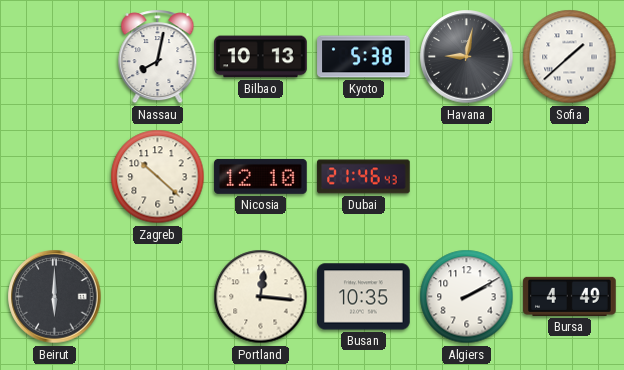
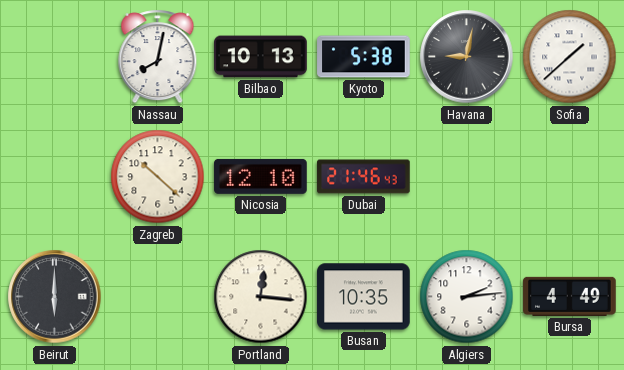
Algiers: 2:10 -> 2:14
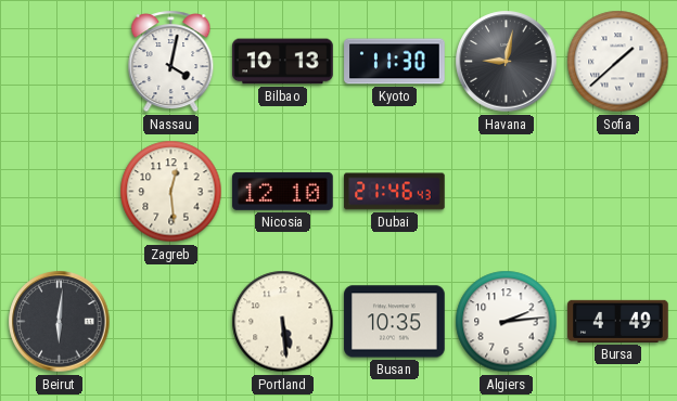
Nassau: 8:02 -> 4:02
Kyoto: 5:38 -> 11:30
Zagreb: 10:22 -> 12:29
Beirut: 6:00 -> 6:01
Portland: 12:16 -> 5:29
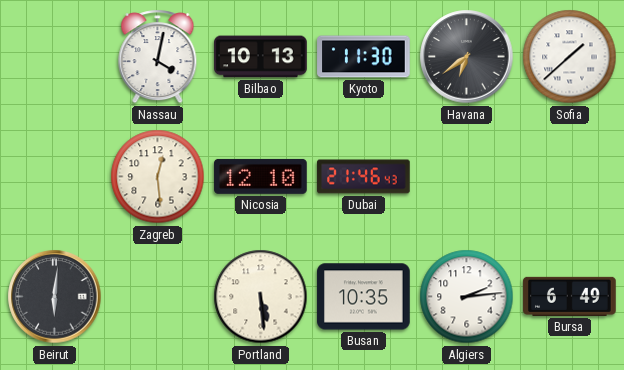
Havana: 9:02 -> 6:39
Bursa: 4:49 -> 6:49
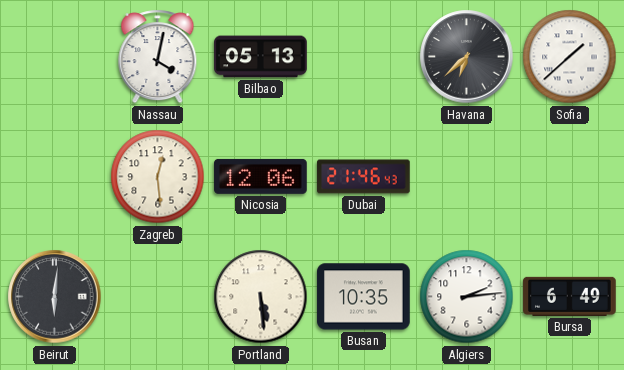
Bilbao: 10:13 -> 05:13
Kyoto: 11:30 -> none
Havana: 6:39 -> 6:38
Nicosia: 12:10 -> 12:06
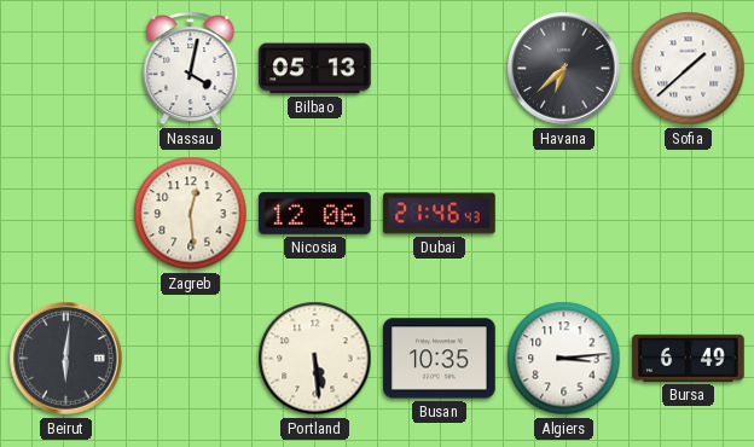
Algiers: 2:14 -> 3:14
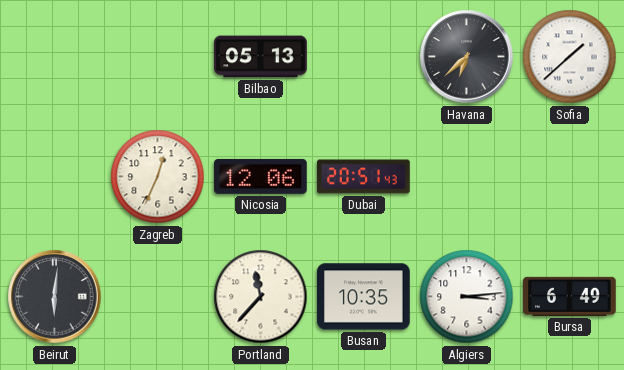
Nassau: 4:02 -> none
Zagreb: 12:29 -> 12:34
Dubai: 21:46 -> 20:51
Portland: 5:29 -> 11:37
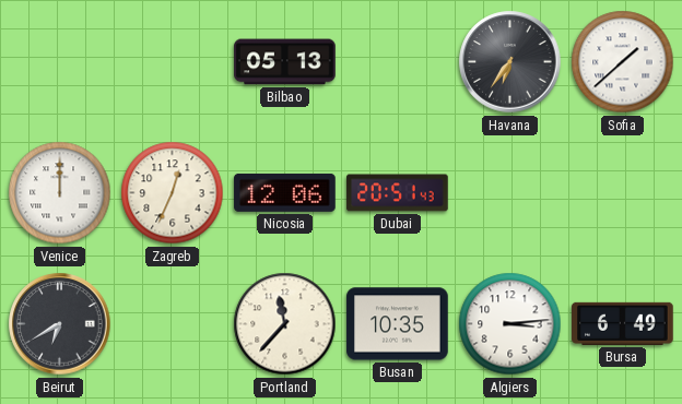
Havana: 6:38 -> 6:36
Venice: none -> 12:00
Beirut: 6:01 -> 6:40
